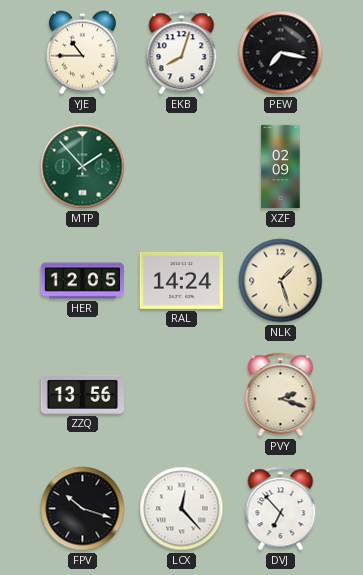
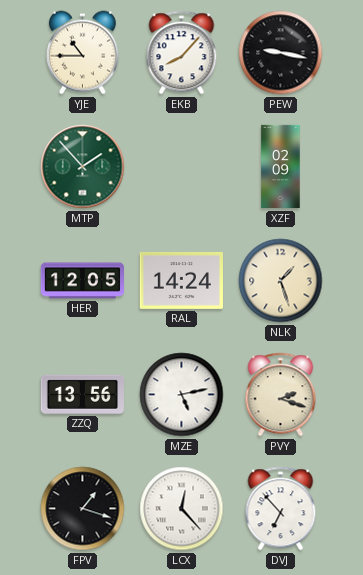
EKB: 8:03 -> 8:07
PEW: 7:17 -> 9:17
MZE: none -> 5:13
FPV: 10:18 -> 1:18
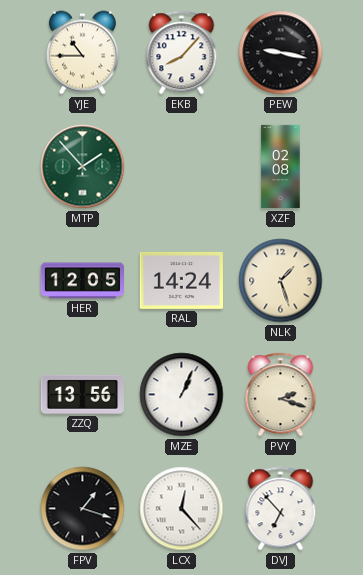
XZF: 02:09 -> 02:08
MZE: 5:13 -> 1:04
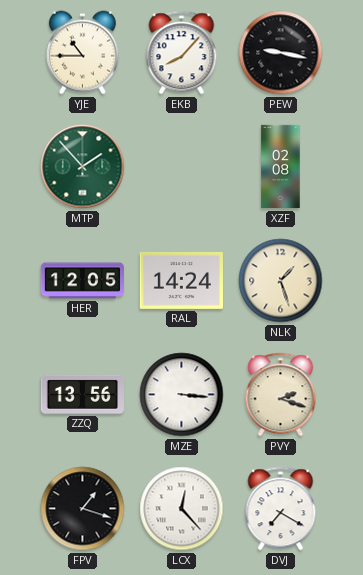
MZE: 1:04 -> 3:16
DVJ: 6:53 -> 7:20
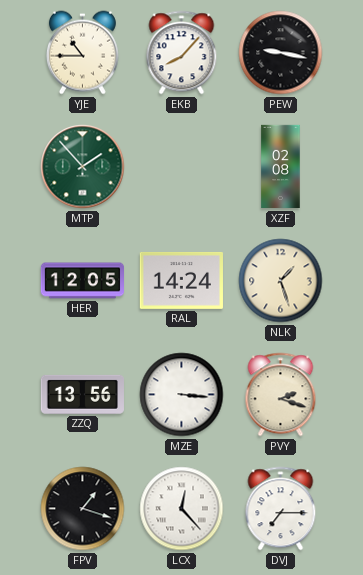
DVJ: 7:20 -> 7:15
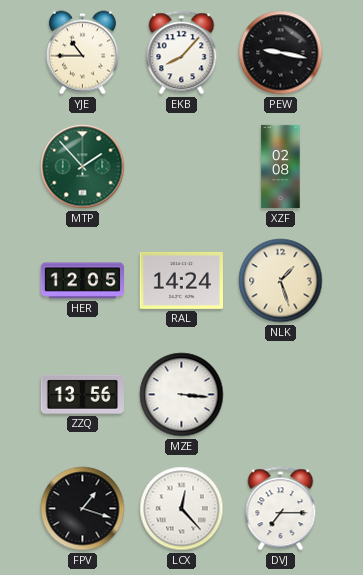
PVY: 2:18 -> none
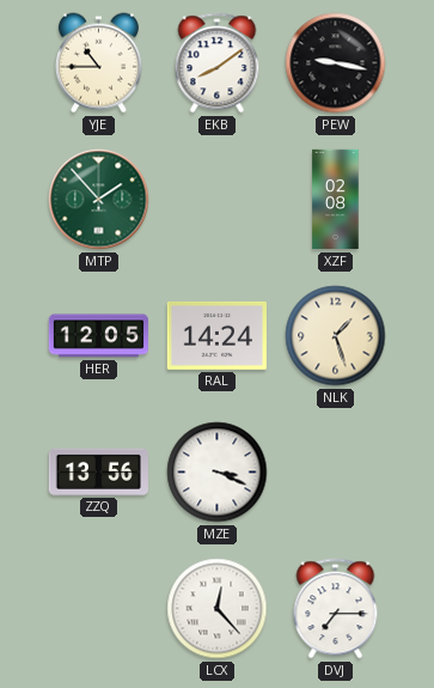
EKB: 8:07 -> 8:09
MZE: 3:16 -> 3:19
FPV: 1:18 -> none
